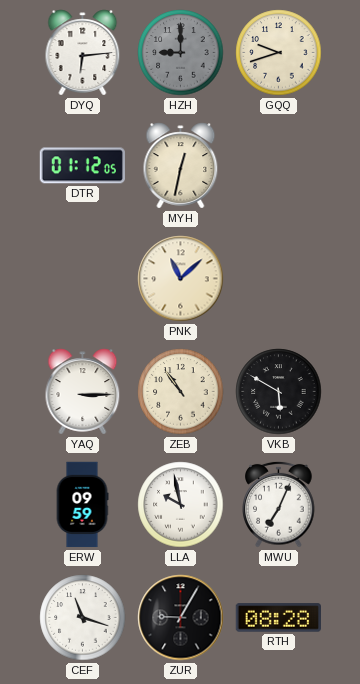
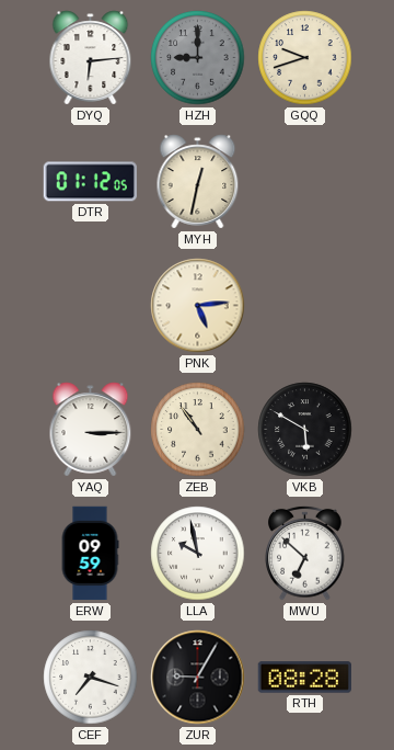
PNK: 11:08 -> 5:14
MWU: 7:04 -> 6:52
CEF: 11:18 -> 7:18
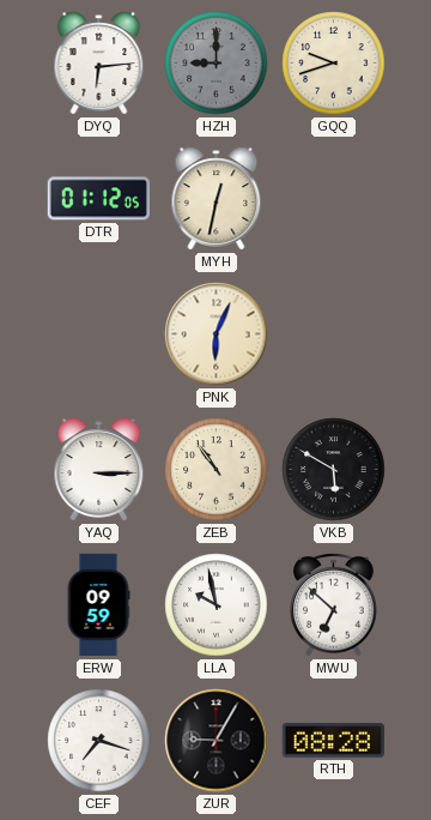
PNK: 5:14 -> 6:04
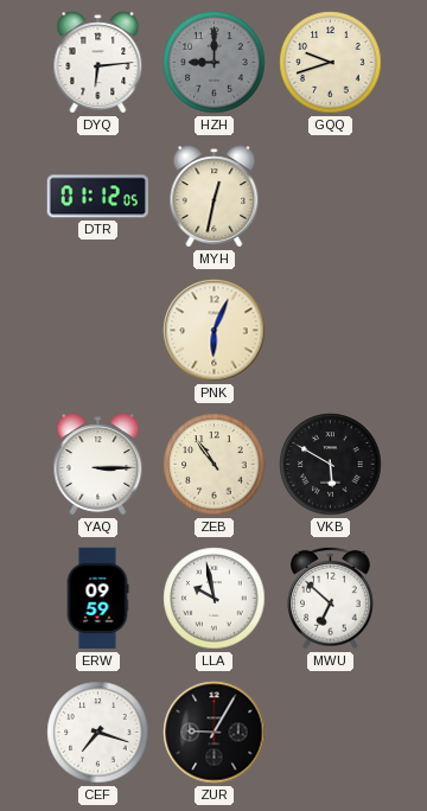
RTH: 08:28 -> none
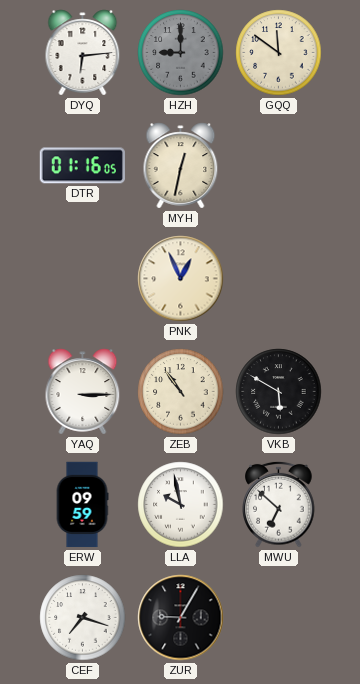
GQQ: 9:42 -> 11:51
DTR: 01:12 -> 01:16
PNK: 6:04 -> 12:56
